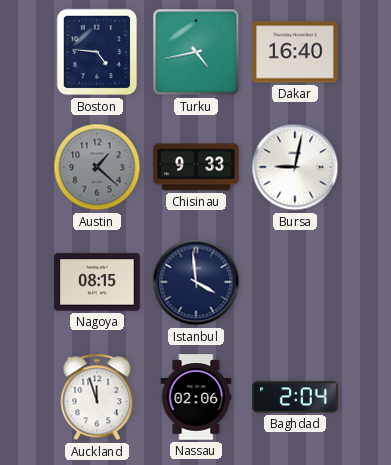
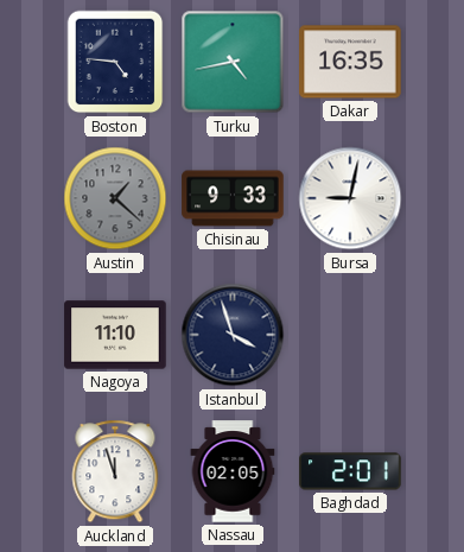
Dakar: 16:40 -> 16:35
Nagoya: 08:15 -> 11:10
Istanbul: 3:59 -> 3:57
Nassau: 02:06 -> 02:05
Baghdad: 2:04 -> 2:01
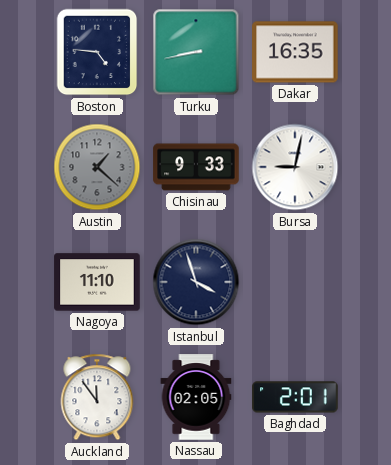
Turku: 4:43 -> 8:43
Auckland: 11:57 -> 11:54
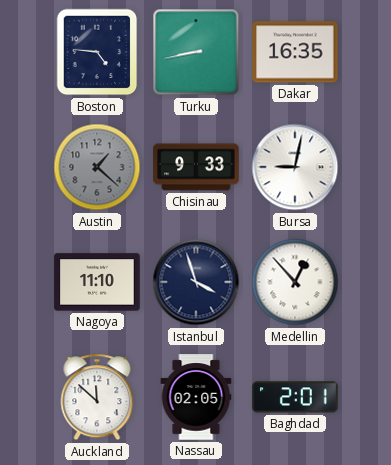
Medellin: none -> 12:53
Auckland: 11:54 -> 11:52
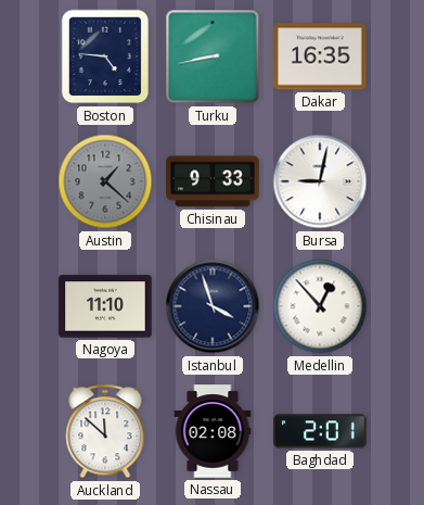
Nassau: 02:05 -> 02:08
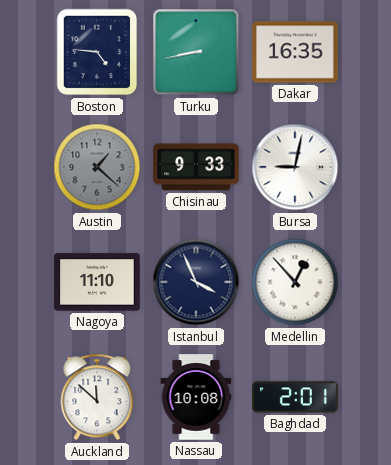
Istanbul: 3:57 -> 3:56
Nassau: 02:08 -> 10:08
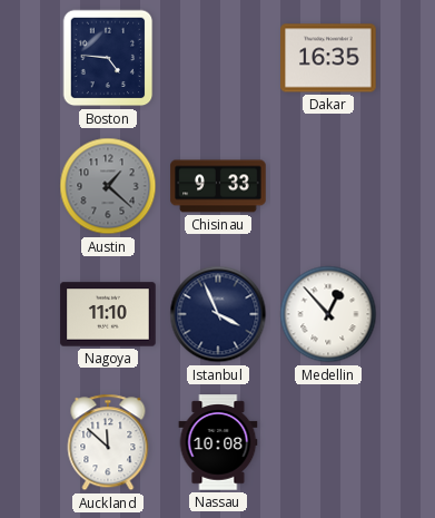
Turku: 8:43 -> none
Bursa: 9:02 -> none
Baghdad: 2:01 -> none
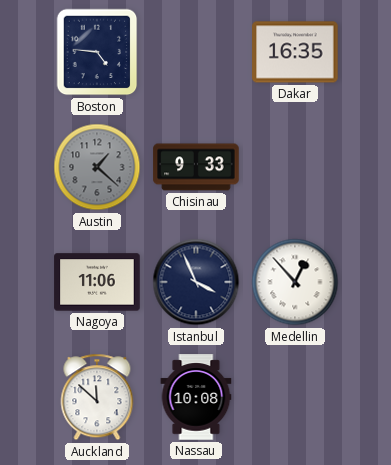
Nagoya: 11:10 -> 11:06
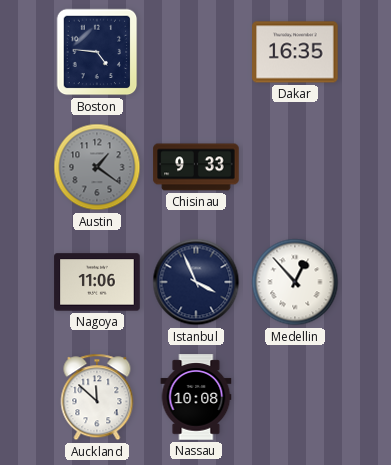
Austin: 1:22 -> 1:21
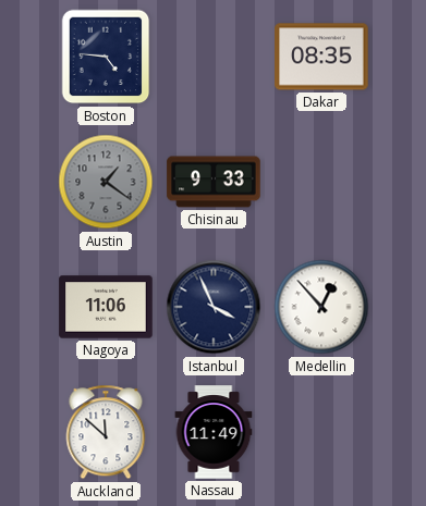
Dakar: 16:35 -> 08:35
Nassau: 10:08 -> 11:49
